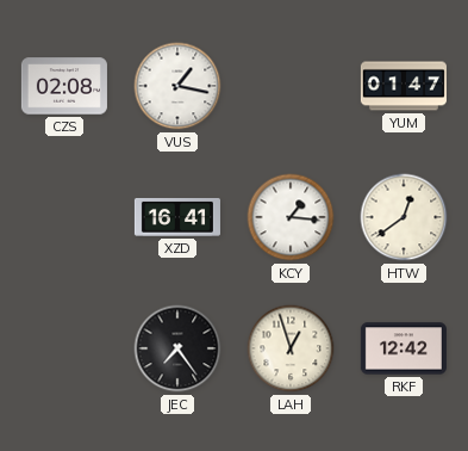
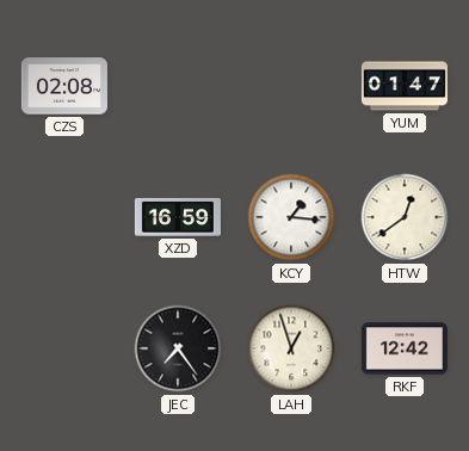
VUS: 1:17 -> none
XZD: 16:41 -> 16:59
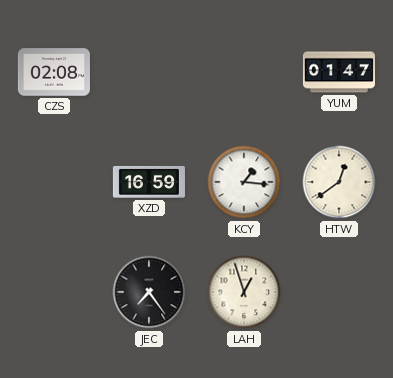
RKF: 12:42 -> none
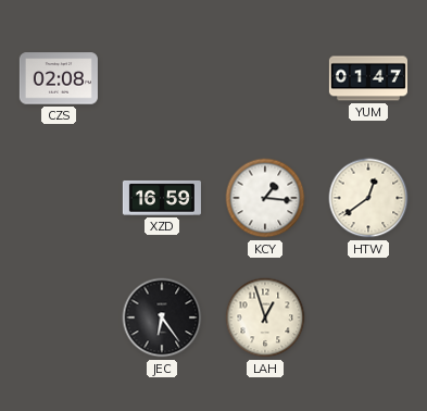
JEC: 7:24 -> 6:24
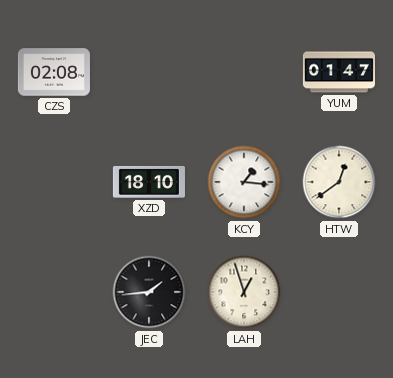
XZD: 16:59 -> 18:10
JEC: 6:24 -> 1:44
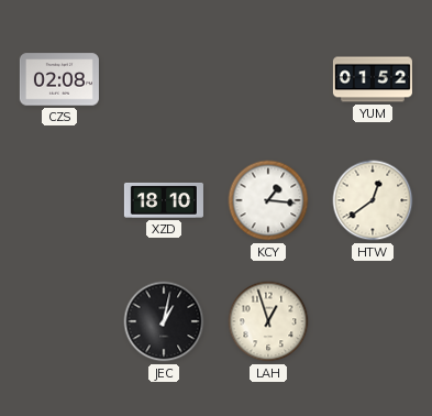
YUM: 01:47 -> 01:52
JEC: 1:44 -> 1:02
